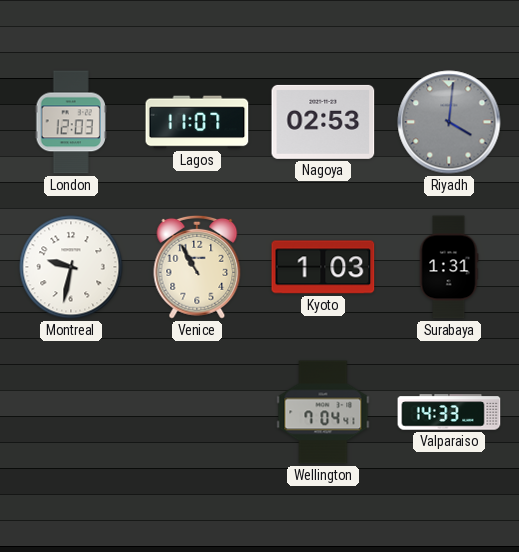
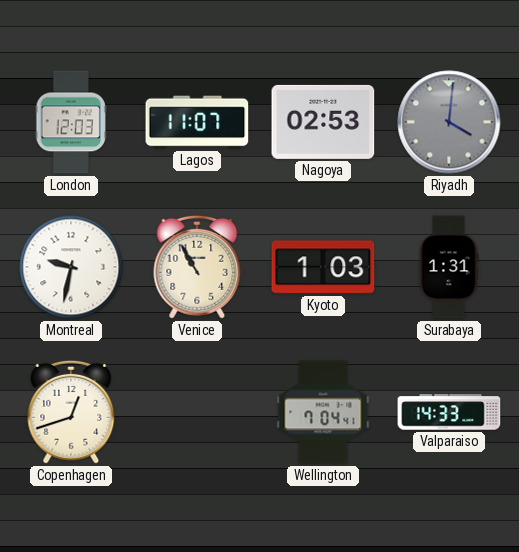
Copenhagen: none -> 12:42
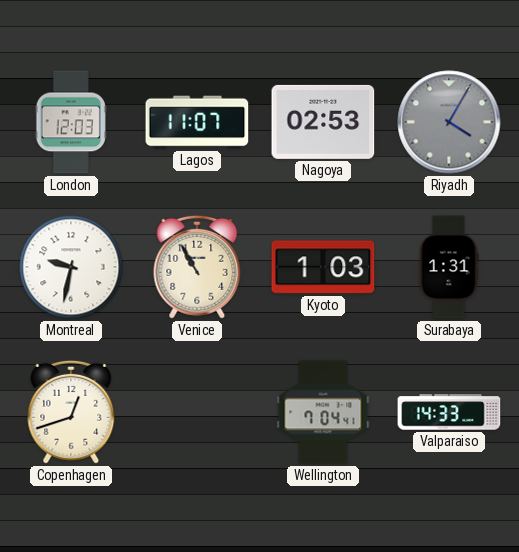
Riyadh: 4:01 -> 4:05
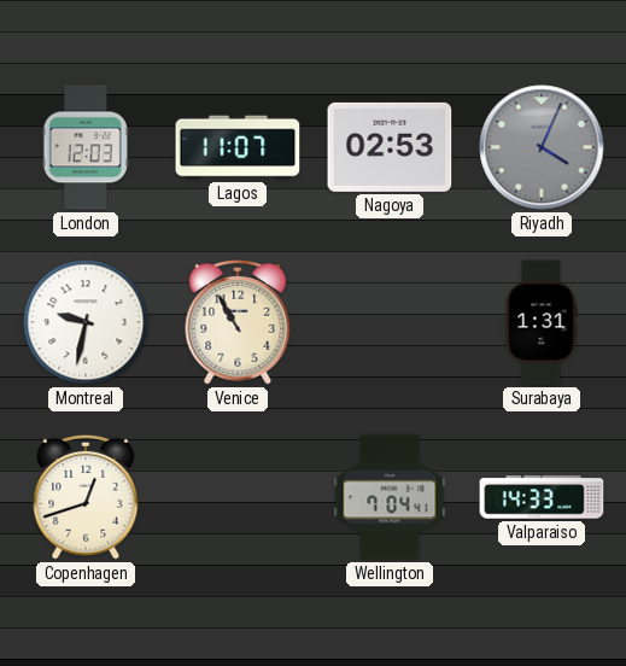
Riyadh: 4:05 -> 4:04
Kyoto: 1:03 -> none
